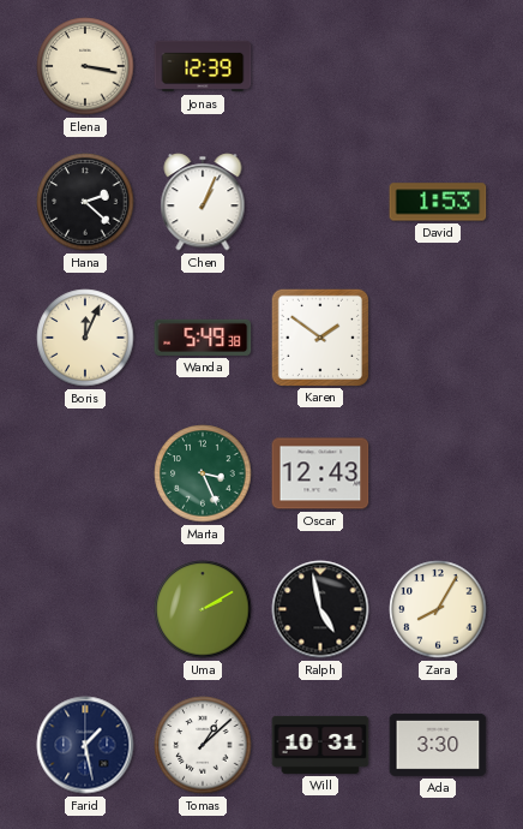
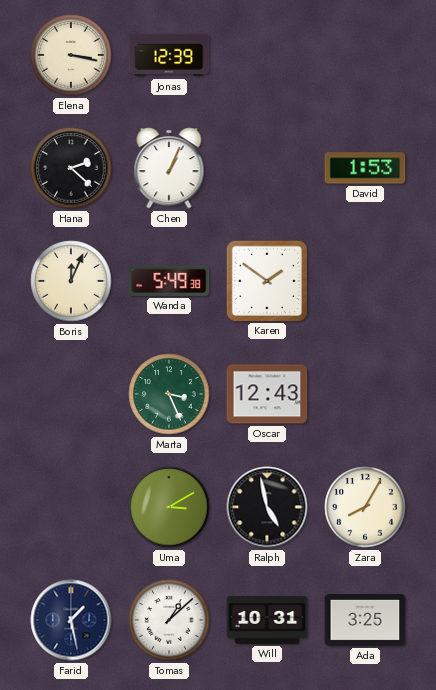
Uma: 2:10 -> 3:10
Ada: 3:30 -> 3:25
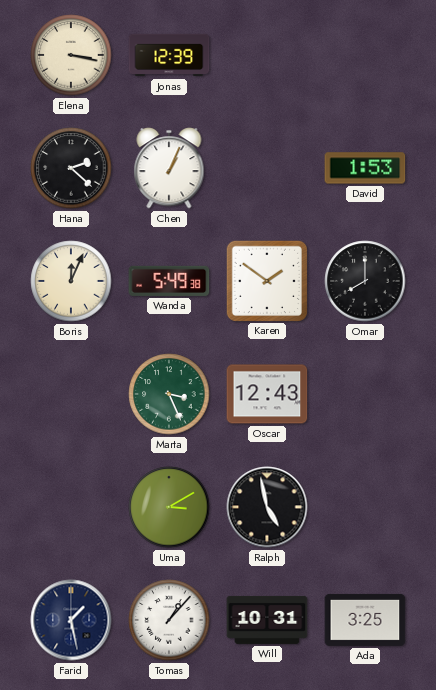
Omar: none -> 8:00
Zara: 8:05 -> none
Tomas: 1:08 -> 1:07
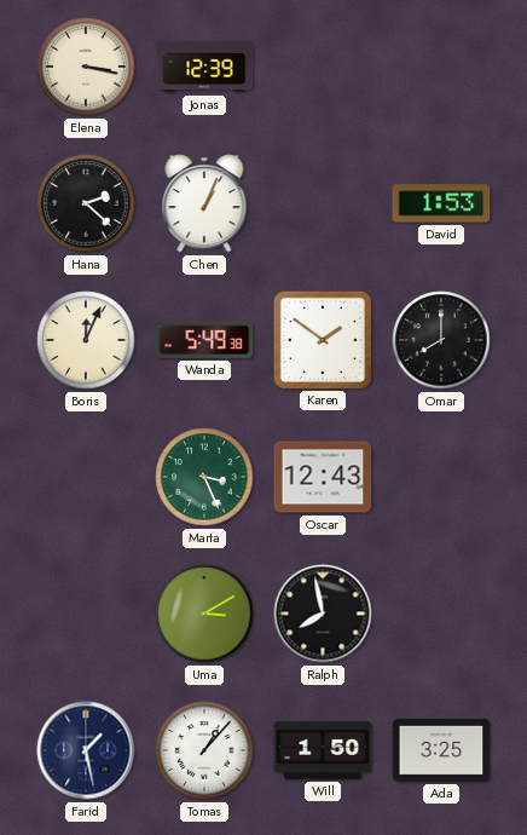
Ralph: 4:58 -> 7:58
Will: 10:31 -> 1:50
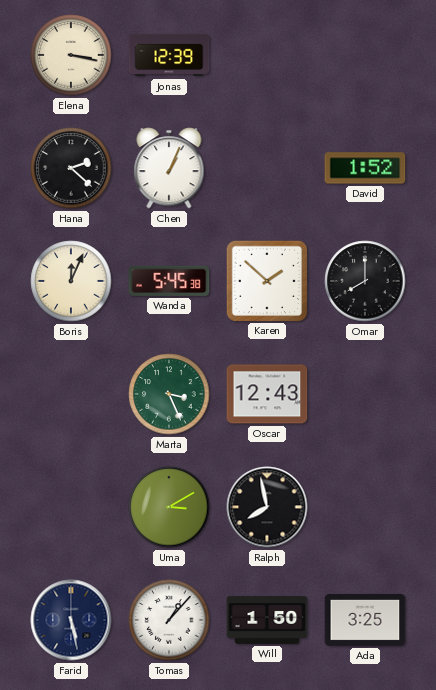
David: 1:53 -> 1:52
Wanda: 5:49 -> 5:45
Karen: 1:51 -> 1:52
Farid: 1:28 -> 5:28
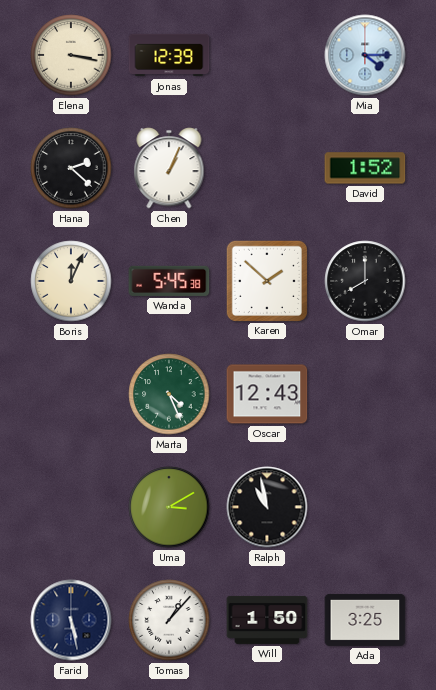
Mia: none -> 4:15
Marta: 3:26 -> 4:26
Ralph: 7:58 -> 10:58
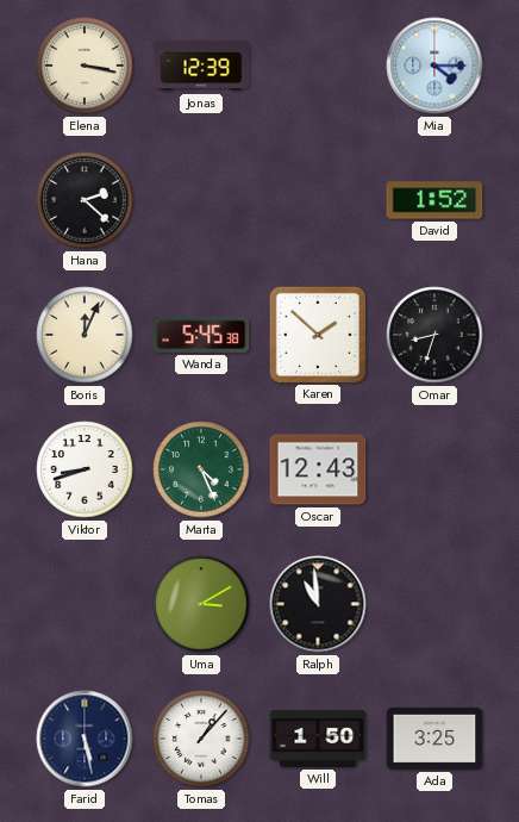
Chen: 1:04 -> none
Omar: 8:00 -> 8:33
Viktor: none -> 8:42
Ralph: 10:58 -> 10:59
